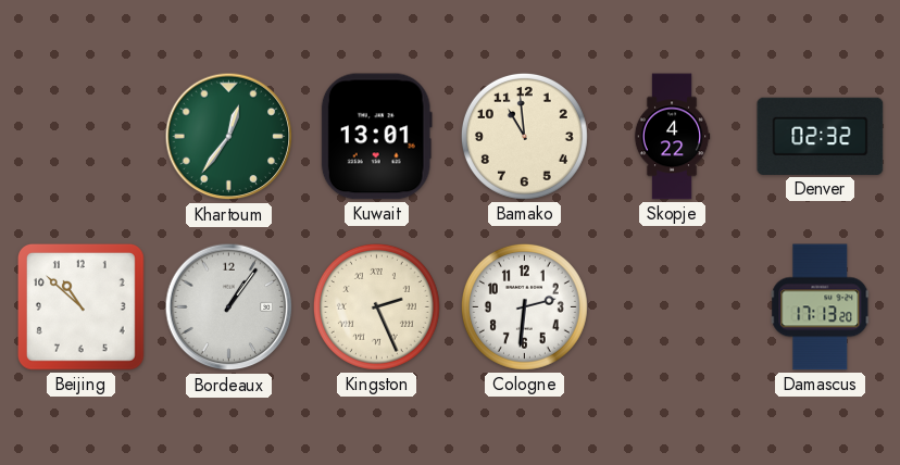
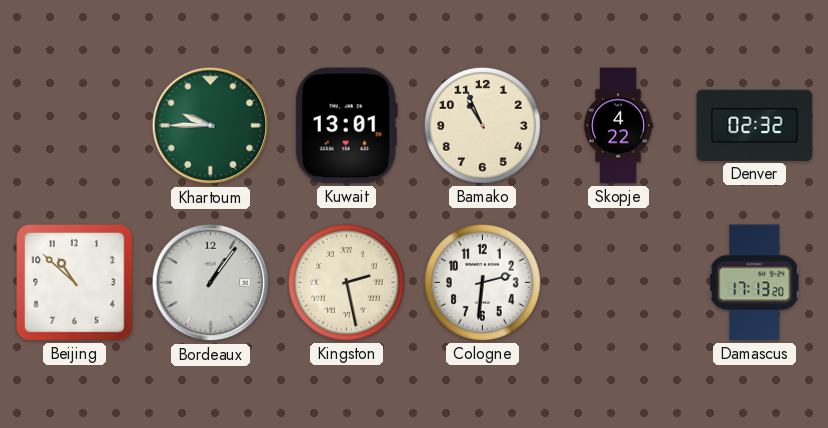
Khartoum: 12:36 -> 9:45
Bamako: 10:59 -> 10:56
Kingston: 2:26 -> 2:28
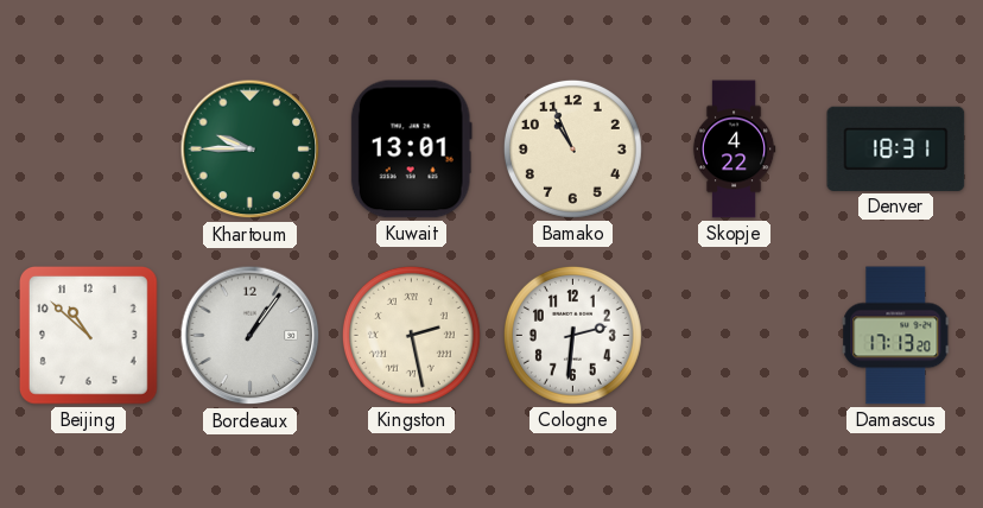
Denver: 02:32 -> 18:31
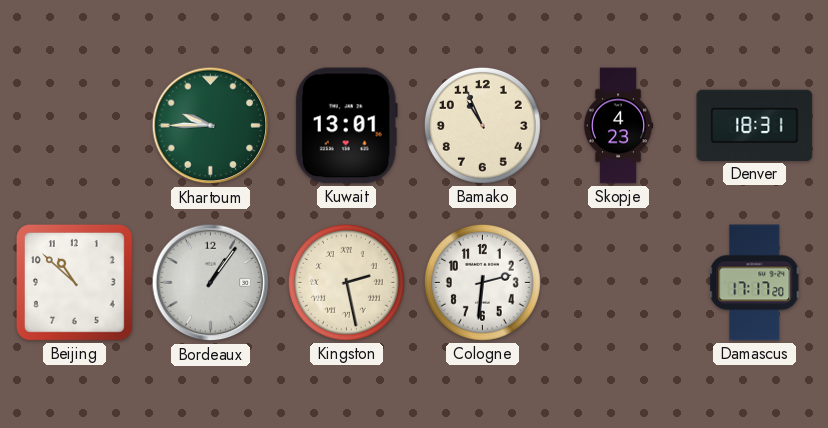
Skopje: 4:22 -> 4:23
Damascus: 17:13 -> 17:17
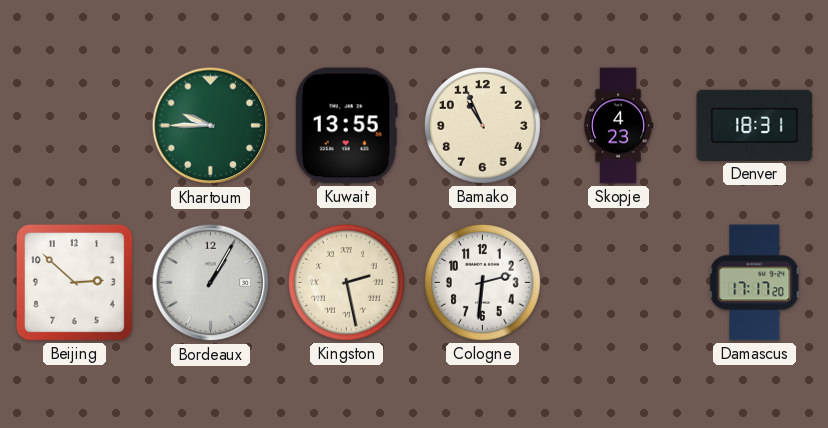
Kuwait: 13:01 -> 13:55
Beijing: 10:52 -> 2:52
Bordeaux: 1:06 -> 1:05
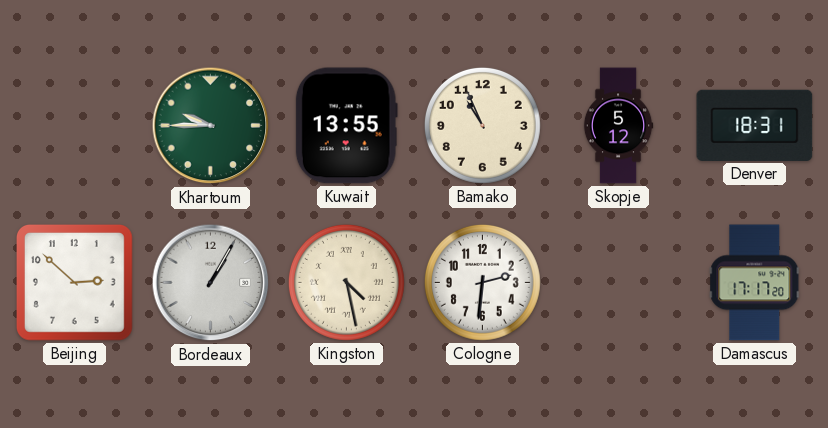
Skopje: 4:23 -> 5:12
Kingston: 2:28 -> 4:28
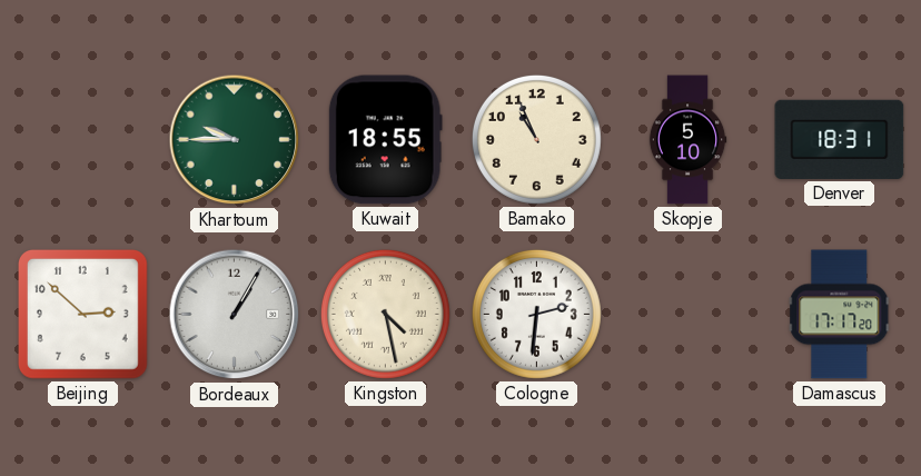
Kuwait: 13:55 -> 18:55
Skopje: 5:12 -> 5:10
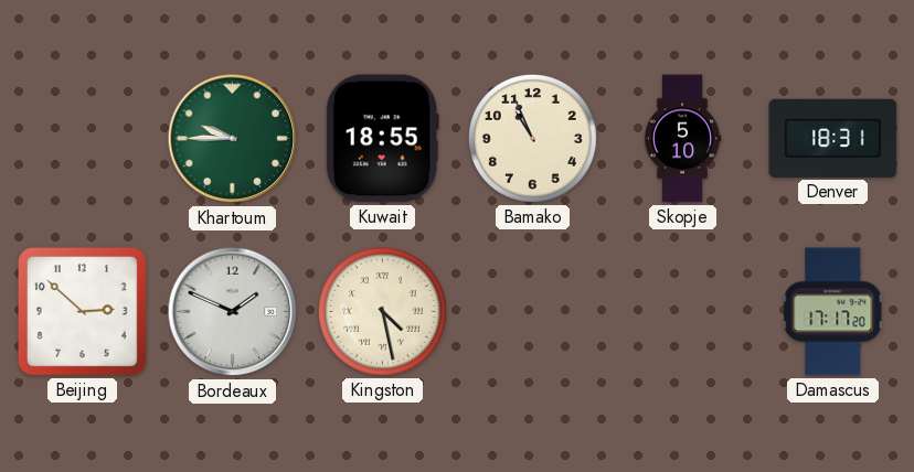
Bordeaux: 1:05 -> 1:49
Cologne: 2:31 -> none
